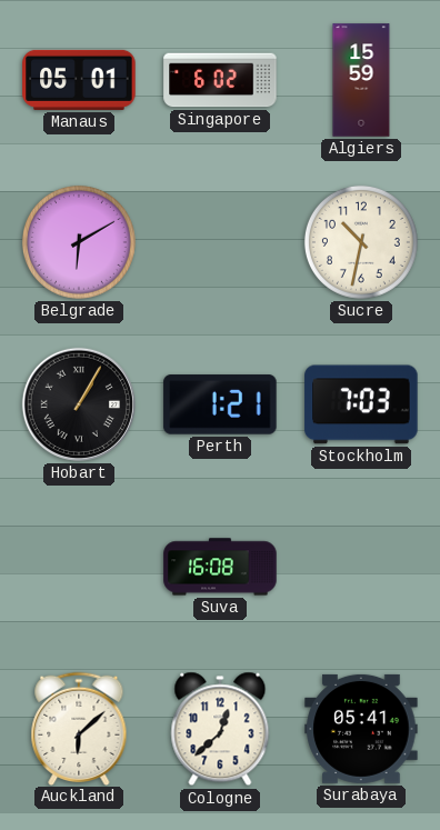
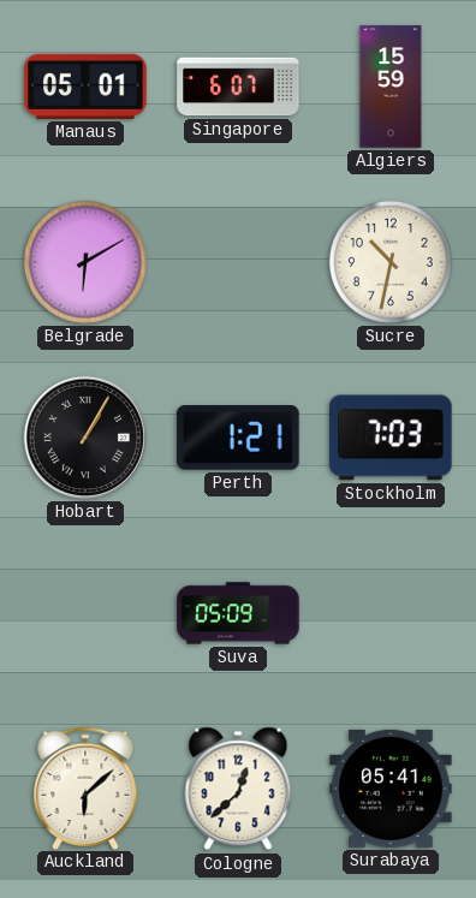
Singapore: 6:02 -> 6:07
Suva: 16:08 -> 05:09
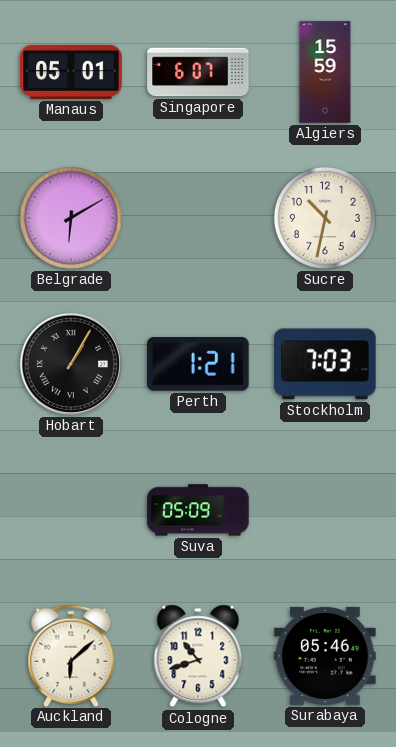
Cologne: 12:38 -> 10:42
Surabaya: 05:41 -> 05:46
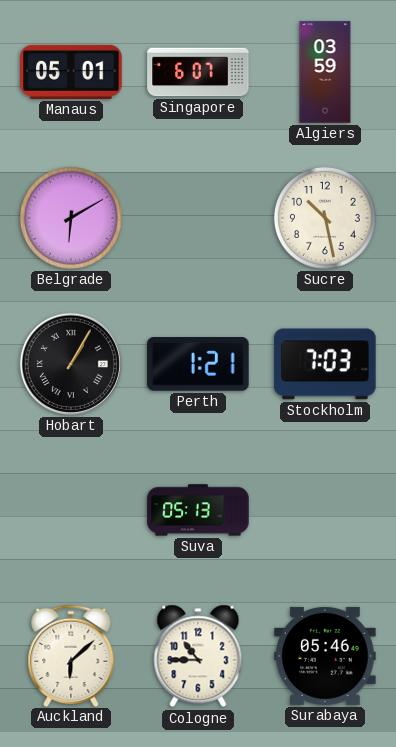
Algiers: 15:59 -> 03:59
Sucre: 10:32 -> 10:28
Suva: 05:09 -> 05:13
Cologne: 10:42 -> 10:45
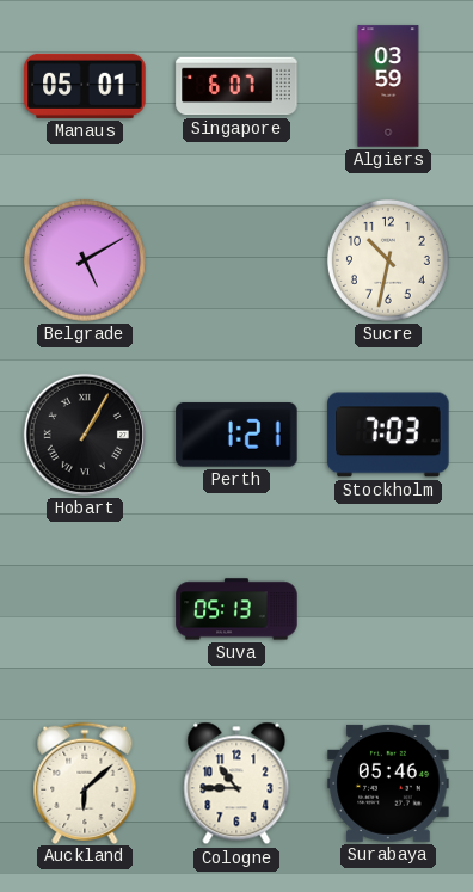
Belgrade: 6:10 -> 5:10
Sucre: 10:28 -> 10:32
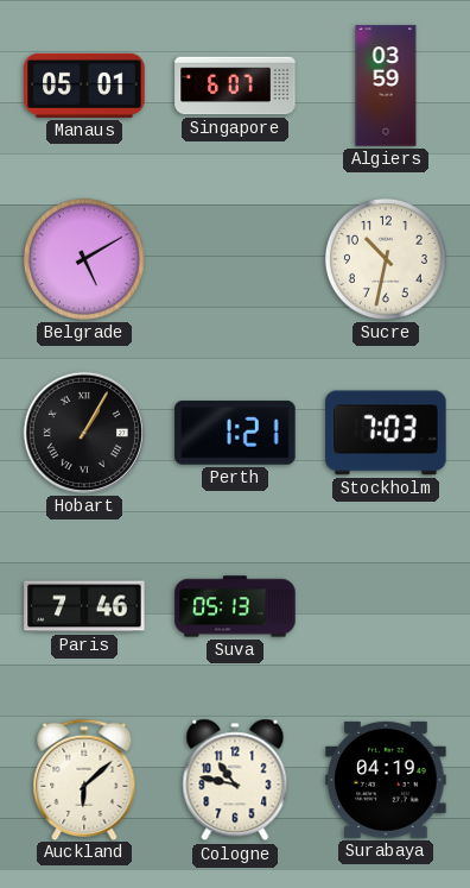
Paris: none -> 7:46
Cologne: 10:45 -> 10:47
Surabaya: 05:46 -> 04:19
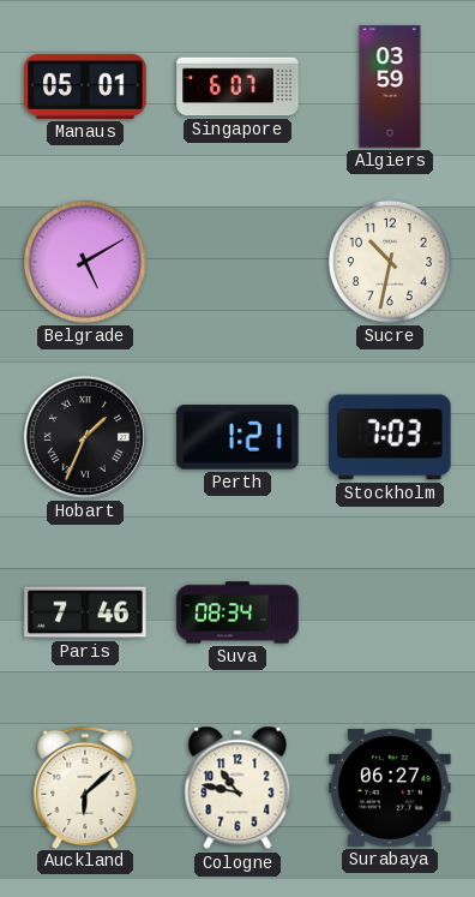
Hobart: 1:05 -> 1:34
Suva: 05:13 -> 08:34
Surabaya: 04:19 -> 06:27
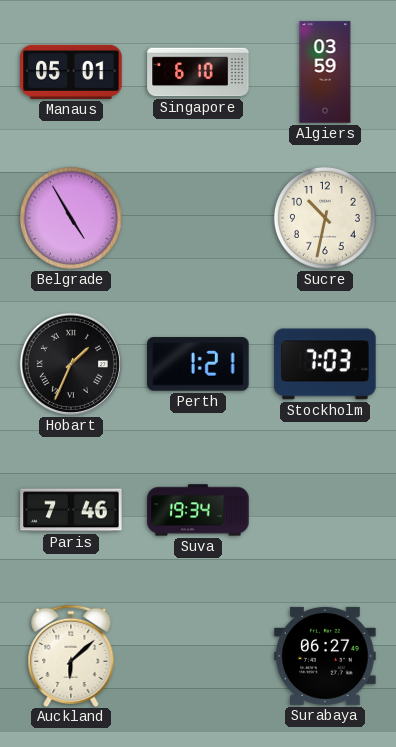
Singapore: 6:07 -> 6:10
Belgrade: 5:10 -> 4:55
Suva: 08:34 -> 19:34
Cologne: 10:47 -> none
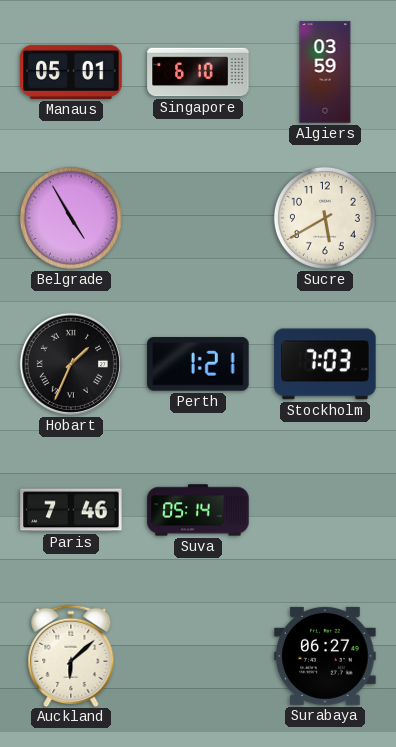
Sucre: 10:32 -> 5:40
Suva: 19:34 -> 05:14
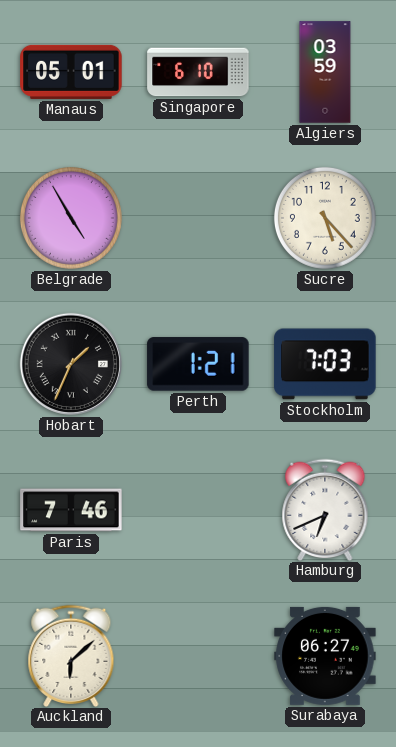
Sucre: 5:40 -> 5:23
Suva: 05:14 -> none
Hamburg: none -> 6:41
